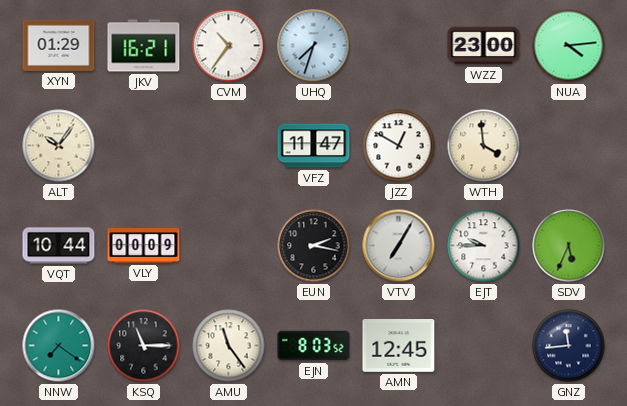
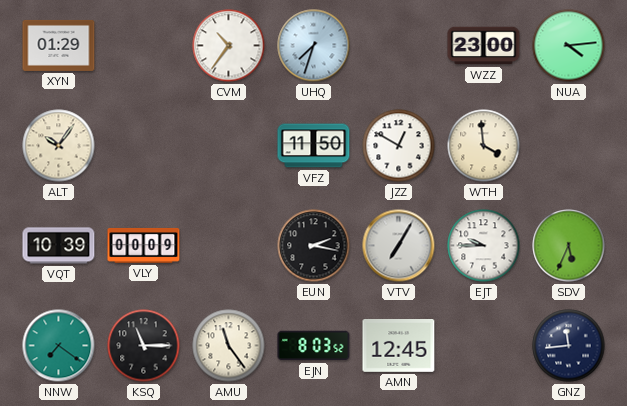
JKV: 16:21 -> none
VFZ: 11:47 -> 11:50
VQT: 10:44 -> 10:39
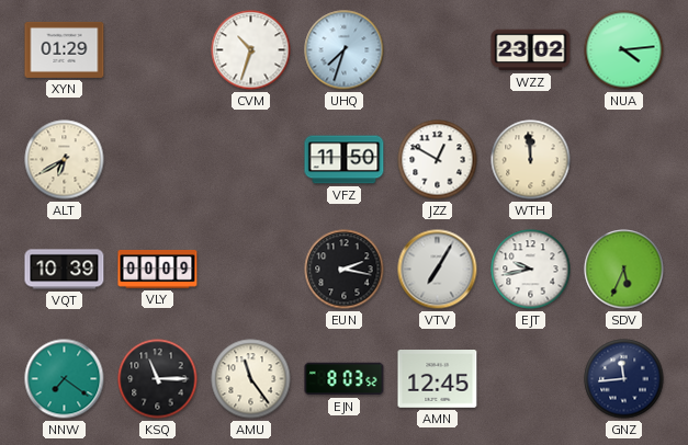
CVM: 10:36 -> 10:33
WZZ: 23:00 -> 23:02
ALT: 10:06 -> 6:40
WTH: 3:59 -> 11:59
EJT: 9:45 -> 9:43
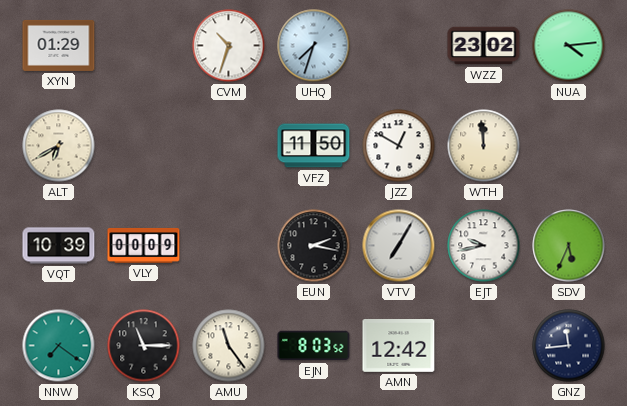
AMN: 12:45 -> 12:42
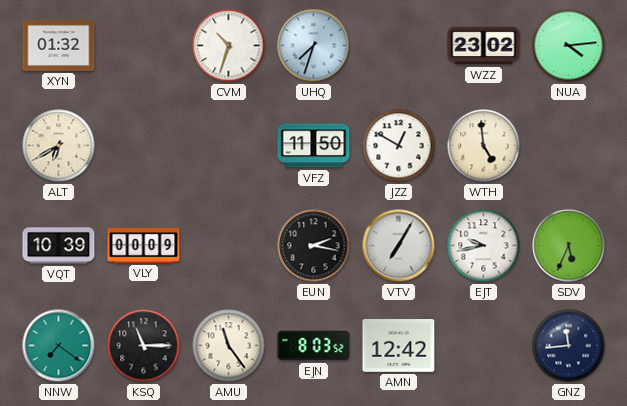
XYN: 01:29 -> 01:32
WTH: 11:59 -> 4:59
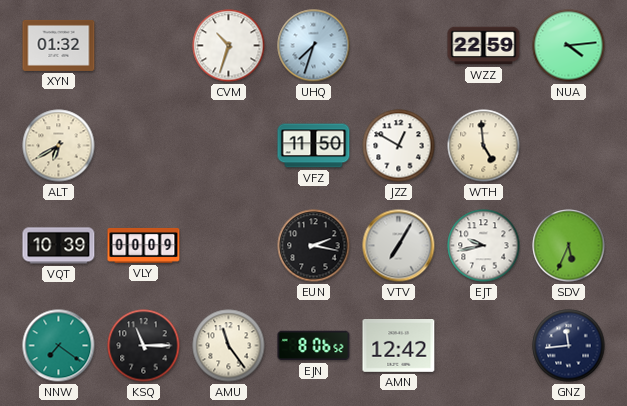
WZZ: 23:02 -> 22:59
EJN: 8:03 -> 8:06
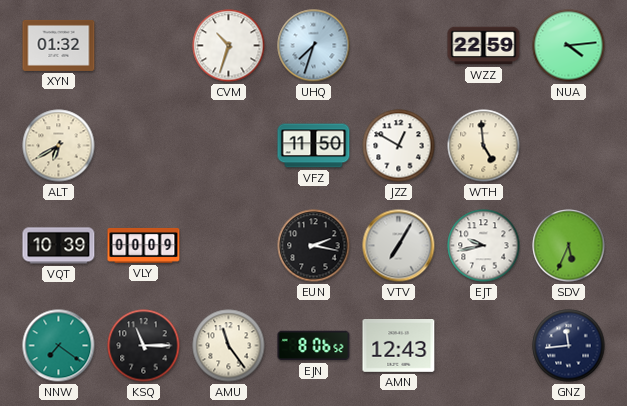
AMN: 12:42 -> 12:43
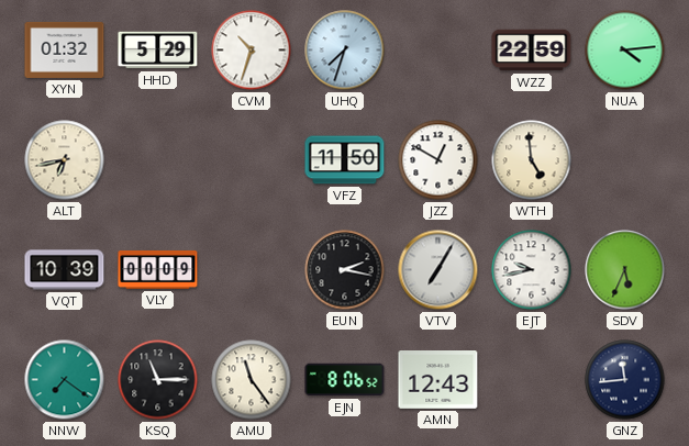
HHD: none -> 5:29
ALT: 6:40 -> 6:43
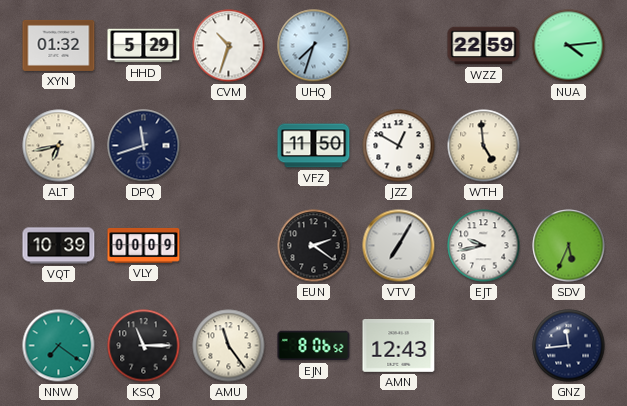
DPQ: none -> 11:42
EUN: 2:17 -> 2:21
